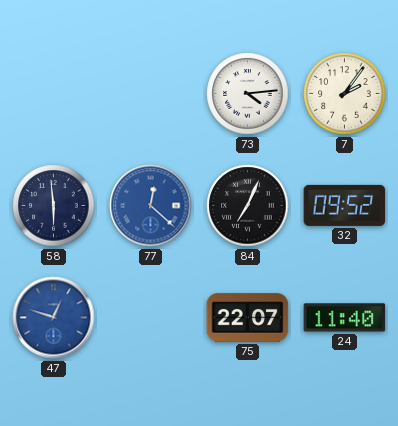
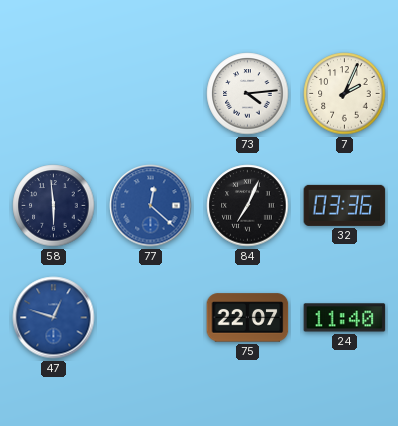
7: 2:06 -> 2:04
32: 09:52 -> 03:36
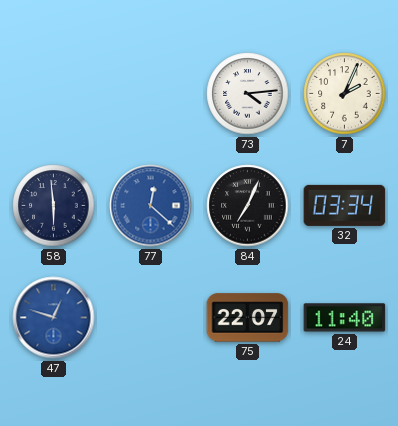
32: 03:36 -> 03:34
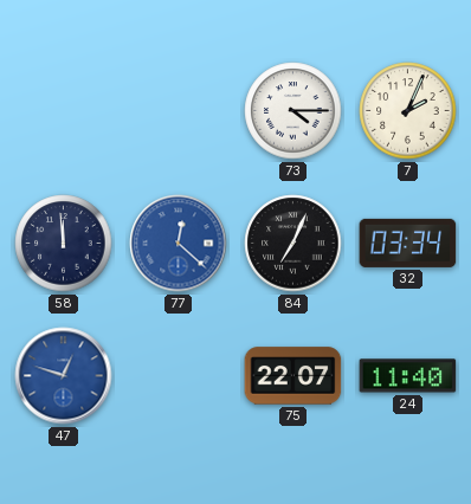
73: 4:14 -> 4:15
58: 5:59 -> 11:59
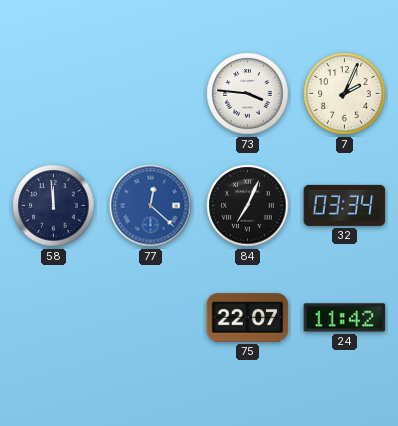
73: 4:15 -> 3:46
47: 12:48 -> none
24: 11:40 -> 11:42
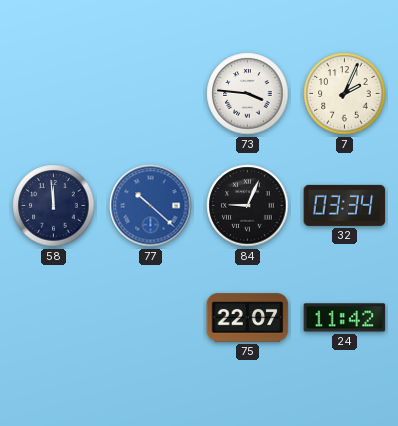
77: 12:22 -> 10:22
84: 7:04 -> 9:04
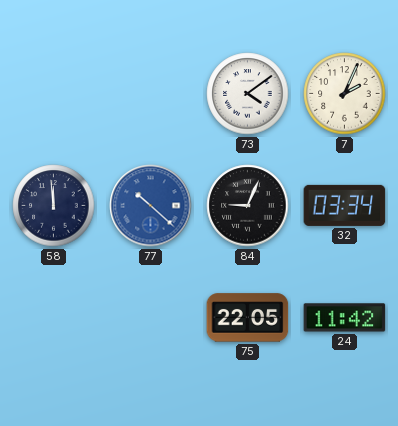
73: 3:46 -> 4:09
75: 22:07 -> 22:05
